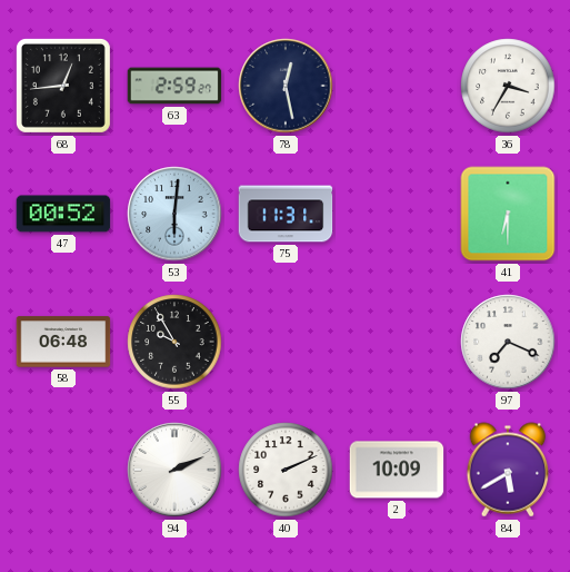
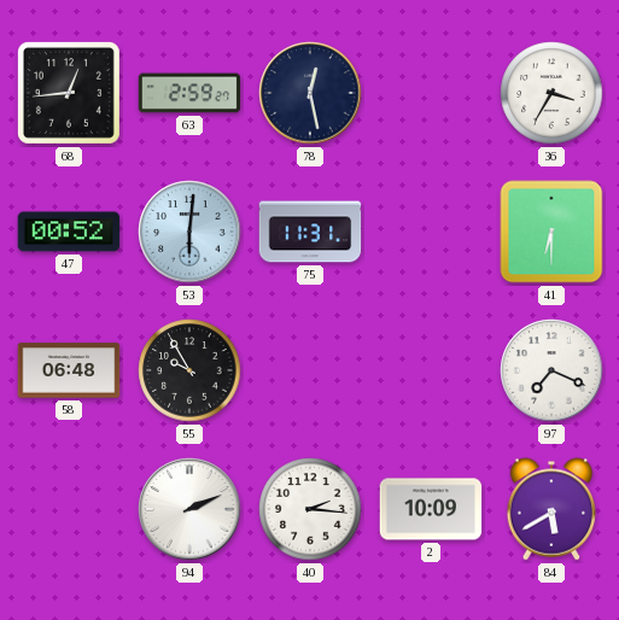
40: 2:11 -> 2:16
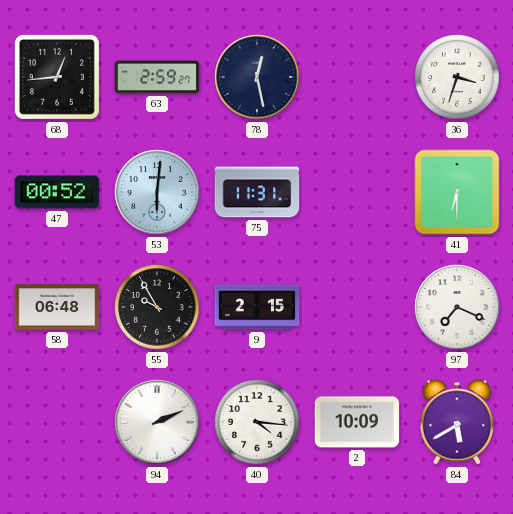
36: 3:35 -> 3:33
9: none -> 2:15
40: 2:16 -> 4:16
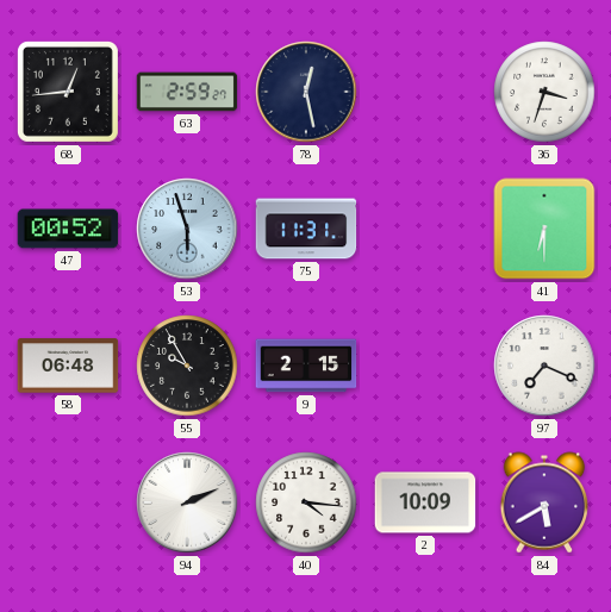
53: 6:01 -> 5:57
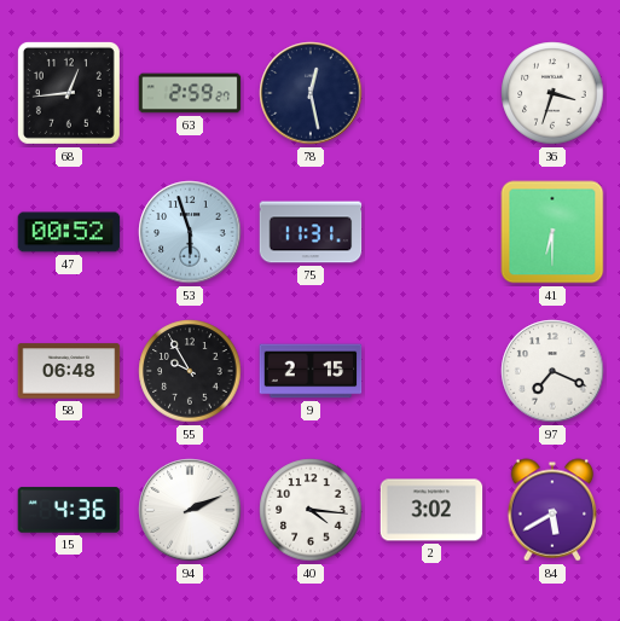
15: none -> 4:36
2: 10:09 -> 3:02
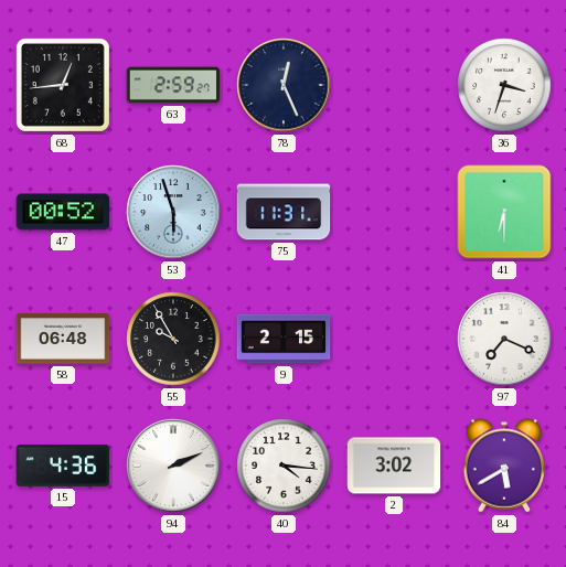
78: 12:28 -> 12:26
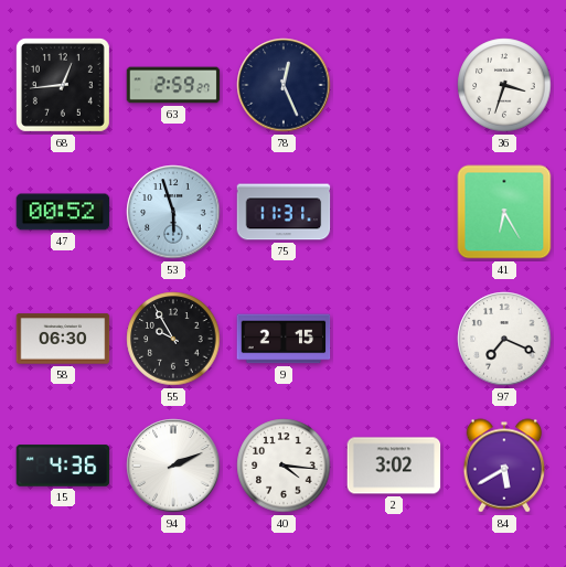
41: 6:30 -> 6:25
58: 06:48 -> 06:30
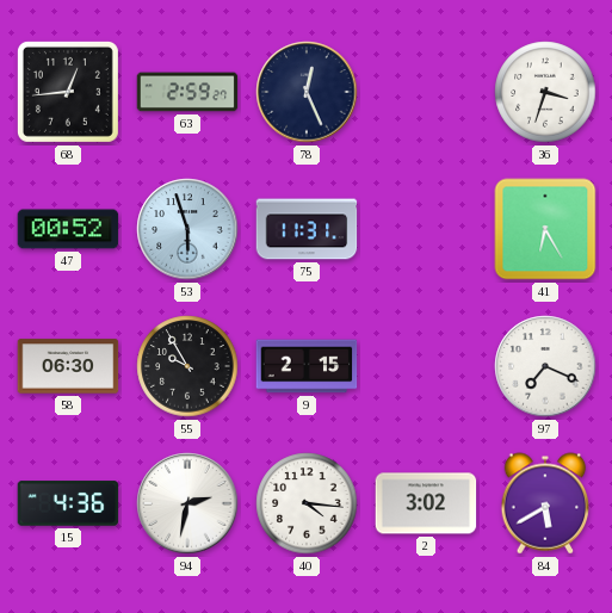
94: 2:11 -> 2:32
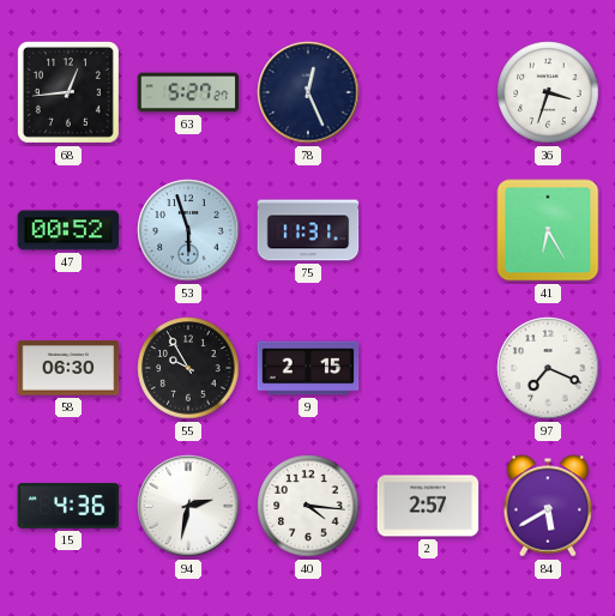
63: 2:59 -> 5:27
2: 3:02 -> 2:57
